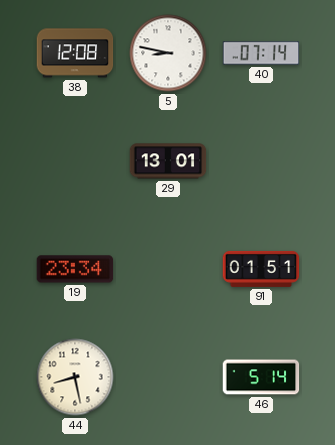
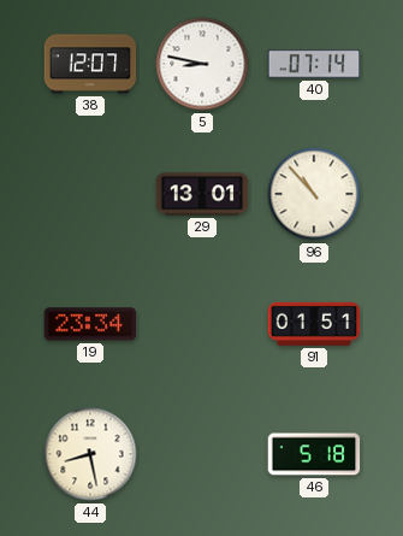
38: 12:08 -> 12:07
96: none -> 10:53
46: 5:14 -> 5:18
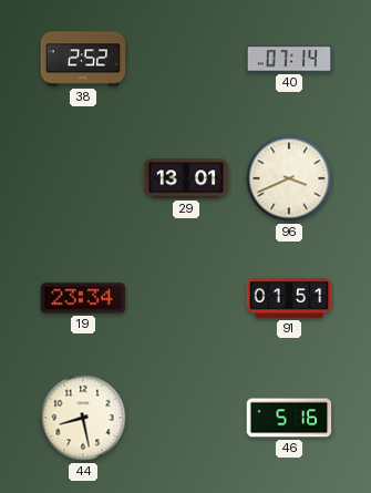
38: 12:07 -> 2:52
5: 8:47 -> none
96: 10:53 -> 3:41
46: 5:18 -> 5:16
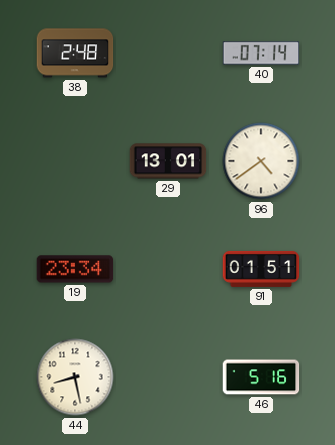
38: 2:52 -> 2:48
96: 3:41 -> 4:39
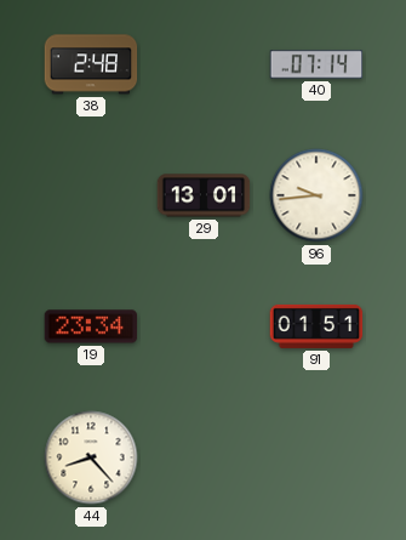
96: 4:39 -> 9:44
44: 8:28 -> 8:23
46: 5:16 -> none
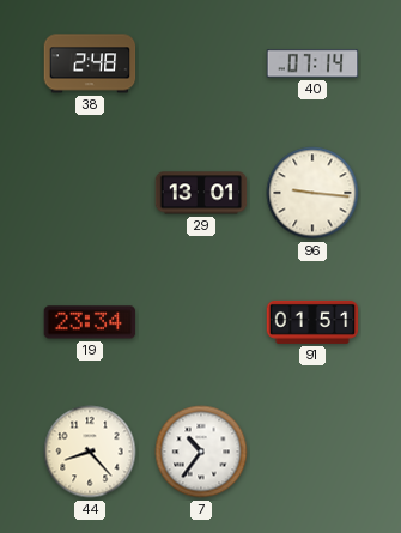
96: 9:44 -> 9:16
7: none -> 10:36
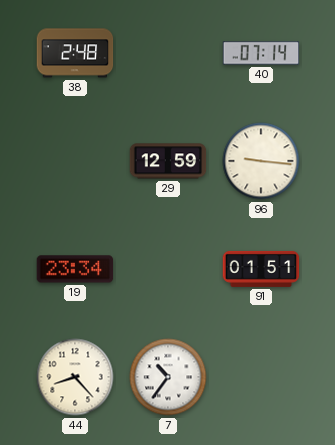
29: 13:01 -> 12:59
